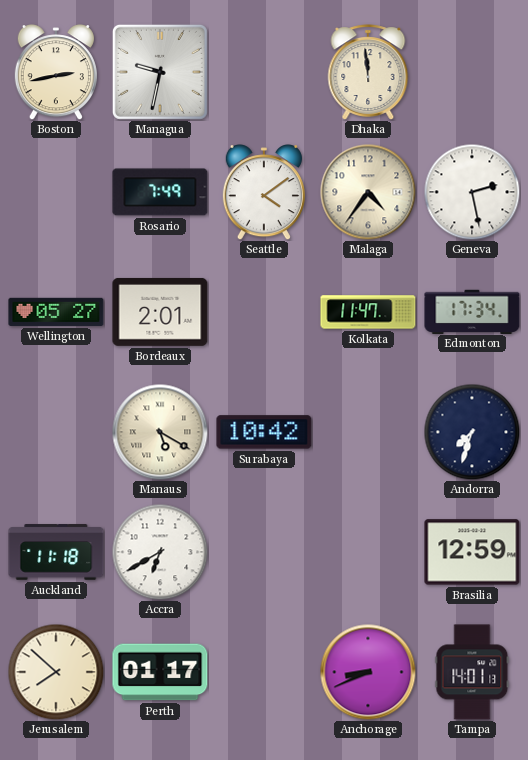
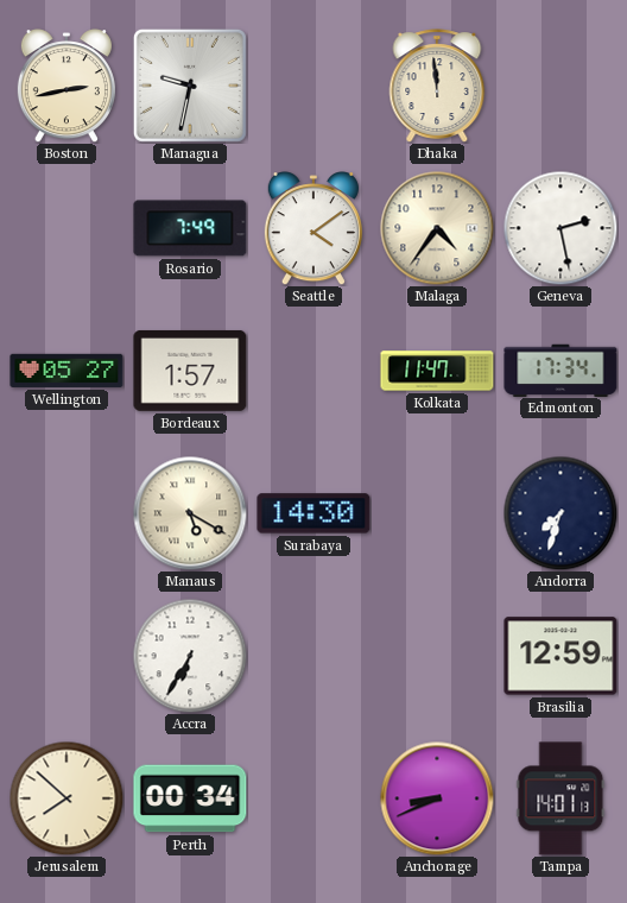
Bordeaux: 2:01 -> 1:57
Surabaya: 10:42 -> 14:30
Auckland: 11:18 -> none
Accra: 6:40 -> 6:35
Perth: 01:17 -> 00:34
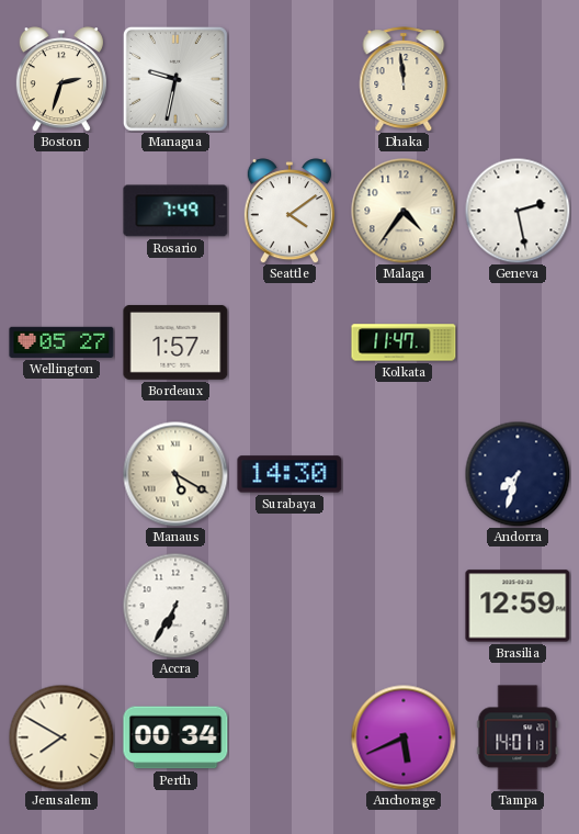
Boston: 2:43 -> 2:33
Edmonton: 17:34 -> none
Jerusalem: 7:52 -> 7:50
Anchorage: 8:41 -> 5:41
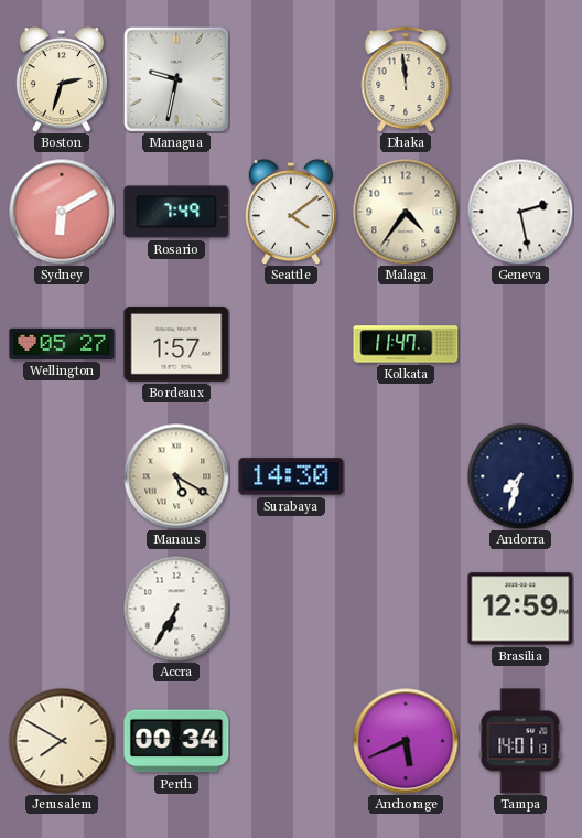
Sydney: none -> 6:10
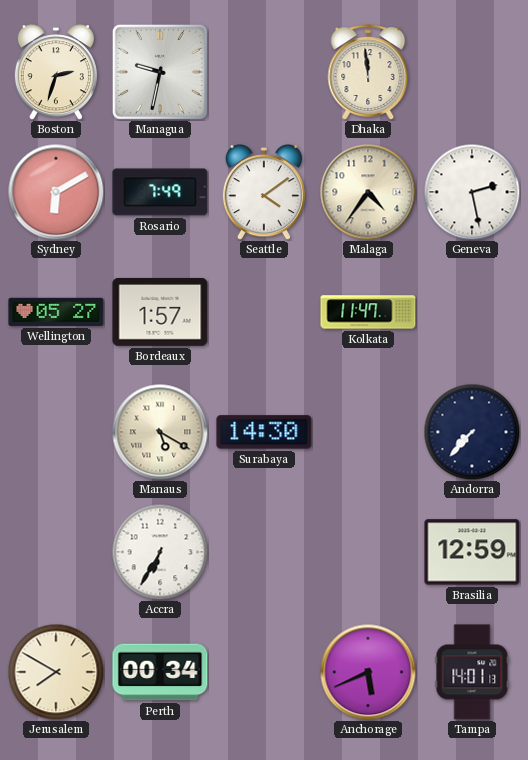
Andorra: 7:33 -> 7:37
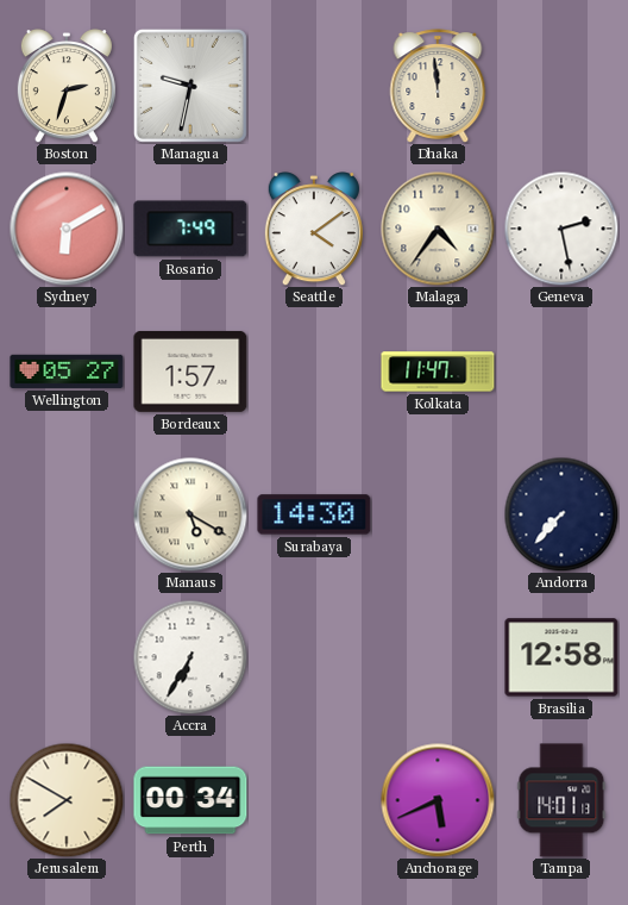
Brasilia: 12:59 -> 12:58
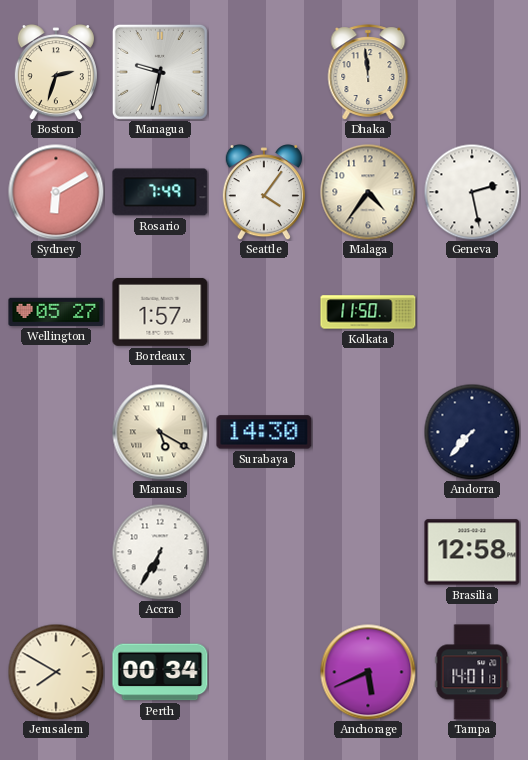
Seattle: 4:09 -> 4:06
Kolkata: 11:47 -> 11:50
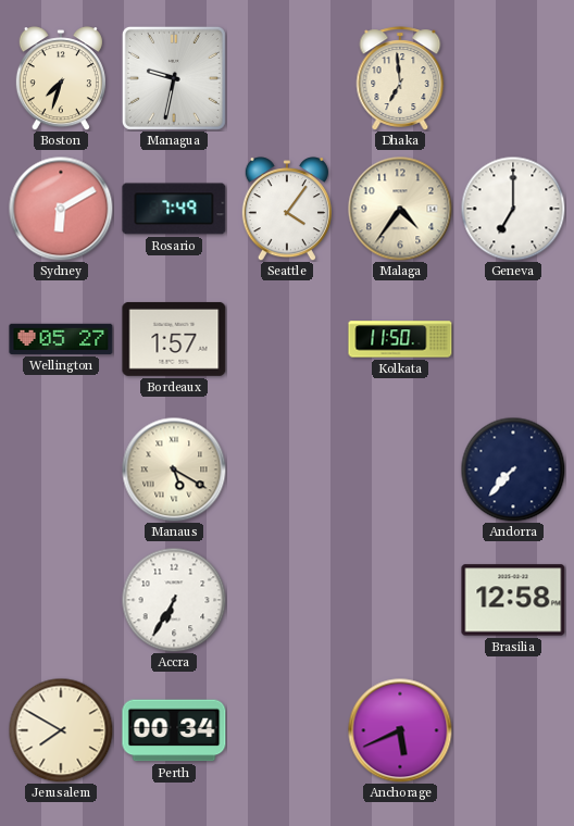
Boston: 2:33 -> 7:33
Dhaka: 11:59 -> 6:59
Geneva: 2:28 -> 7:00
Surabaya: 14:30 -> none
Tampa: 14:01 -> none
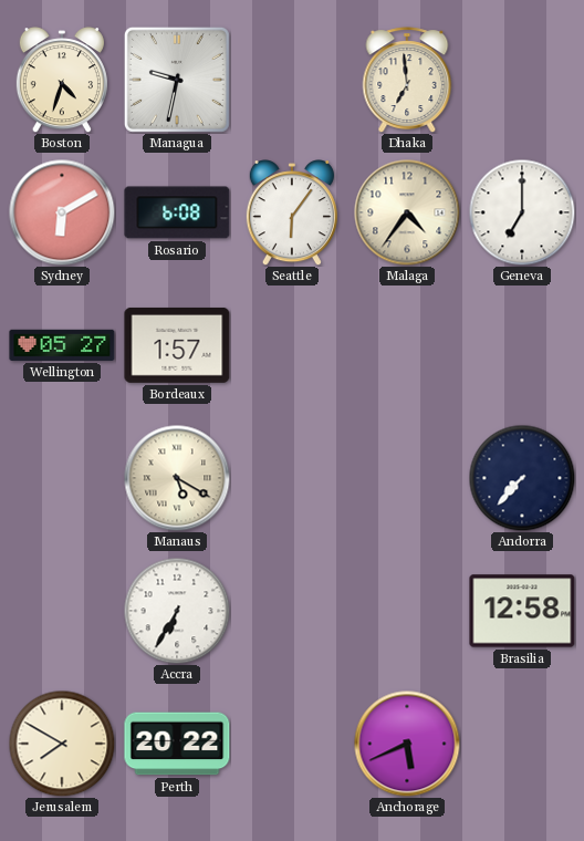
Boston: 7:33 -> 4:33
Rosario: 7:49 -> 6:08
Seattle: 4:06 -> 6:06
Kolkata: 11:50 -> none
Perth: 00:34 -> 20:22
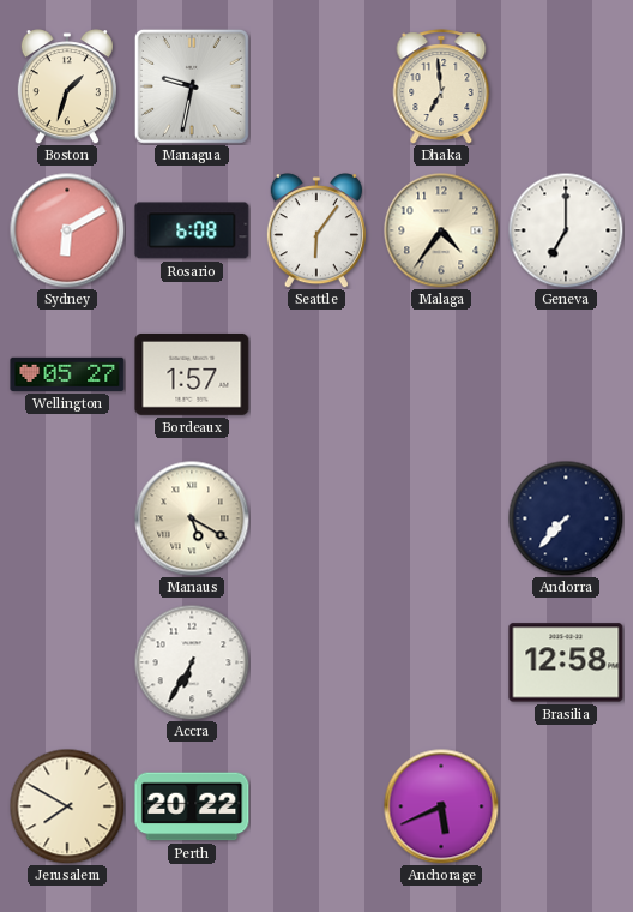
Boston: 4:33 -> 1:33
